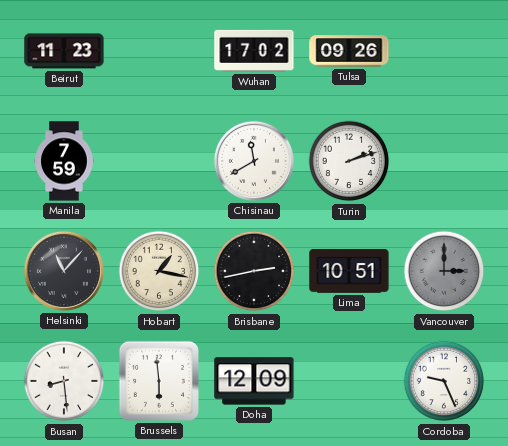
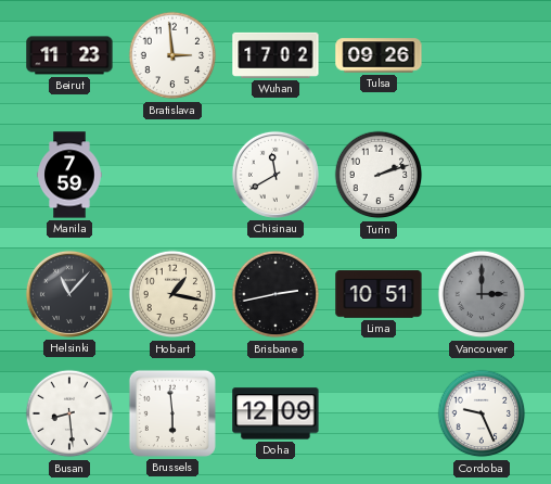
Bratislava: none -> 2:59
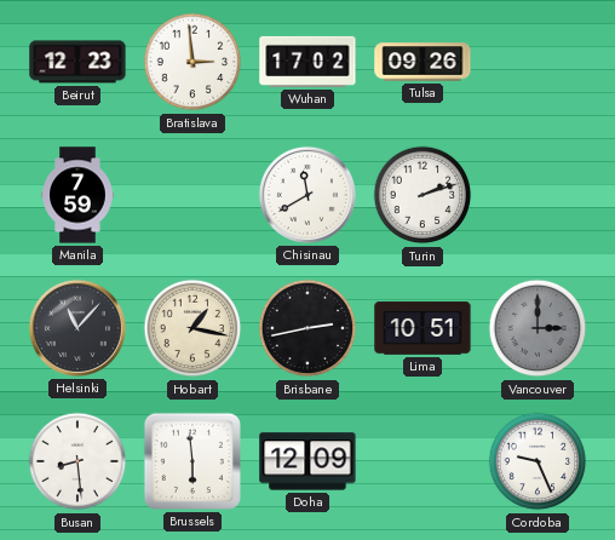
Beirut: 11:23 -> 12:23
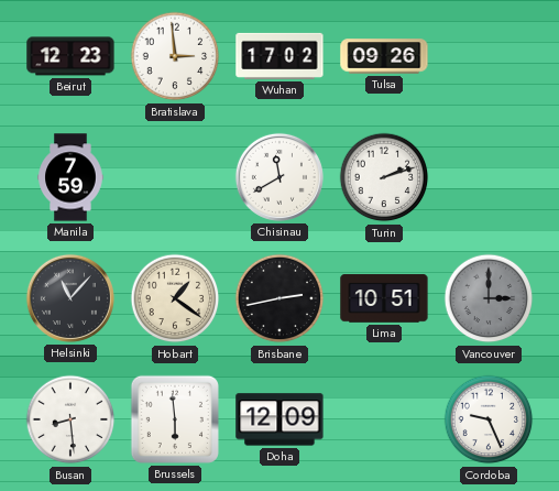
Hobart: 1:17 -> 1:21
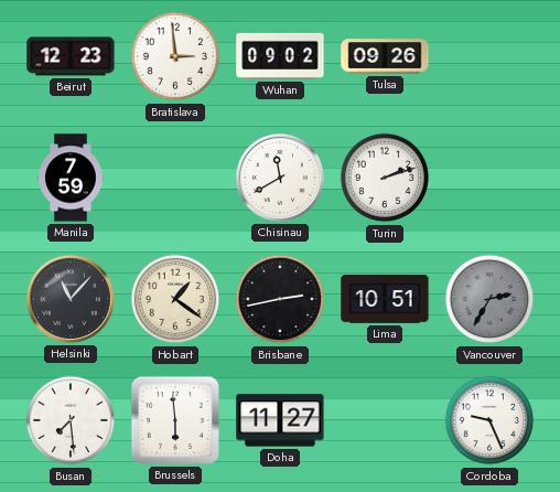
Wuhan: 17:02 -> 09:02
Vancouver: 3:00 -> 2:35
Busan: 8:29 -> 7:29
Doha: 12:09 -> 11:27
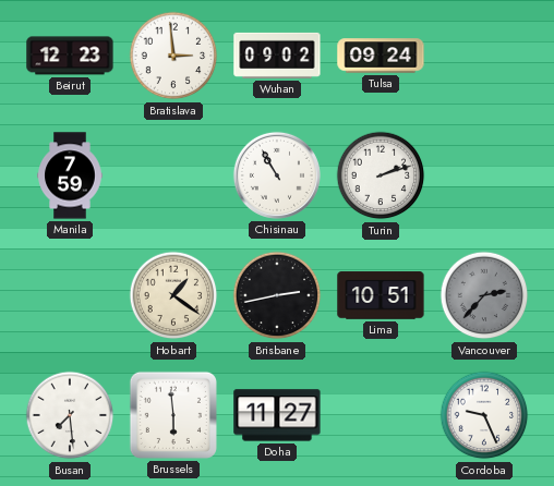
Tulsa: 09:26 -> 09:24
Chisinau: 11:40 -> 10:55
Helsinki: 11:07 -> none
Vancouver: 2:35 -> 2:37
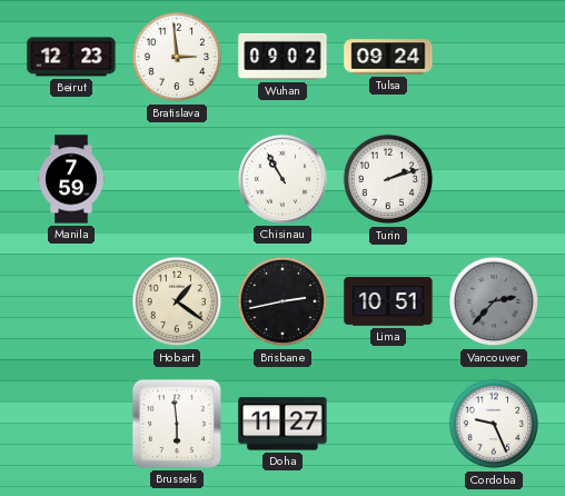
Busan: 7:29 -> none
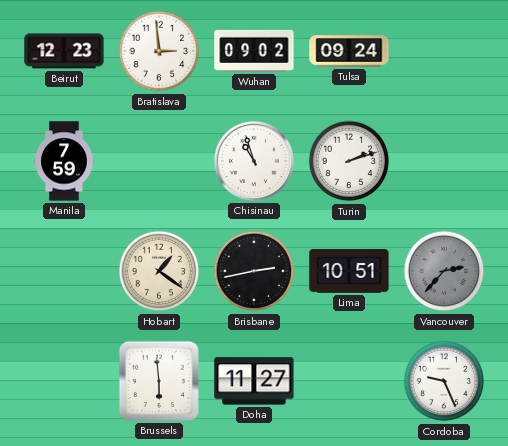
Chisinau: 10:55 -> 10:57
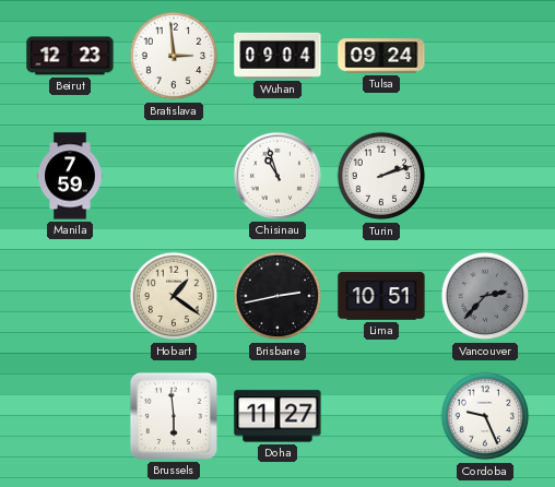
Wuhan: 09:02 -> 09:04
